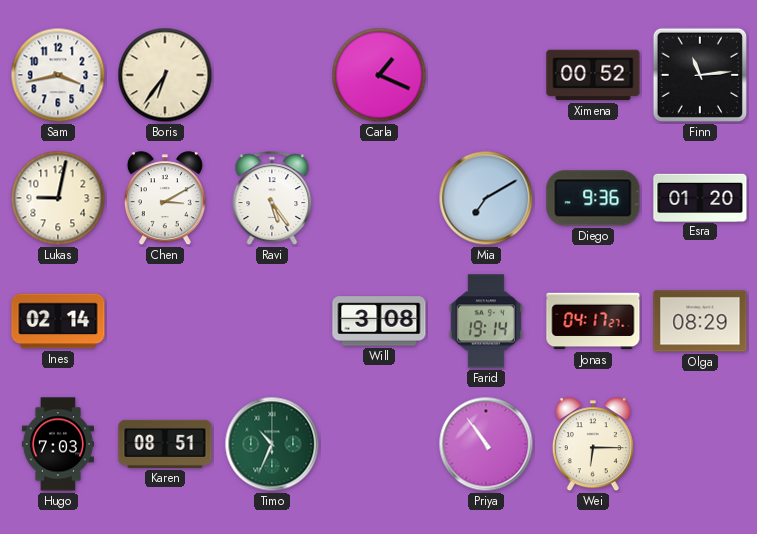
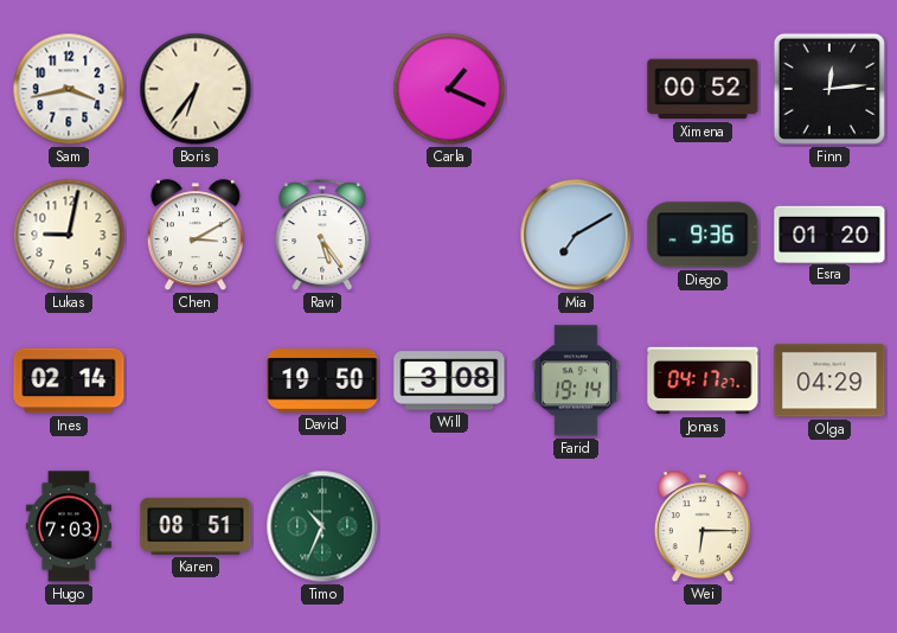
Finn: 11:14 -> 12:14
David: none -> 19:50
Olga: 08:29 -> 04:29
Priya: 10:54 -> none
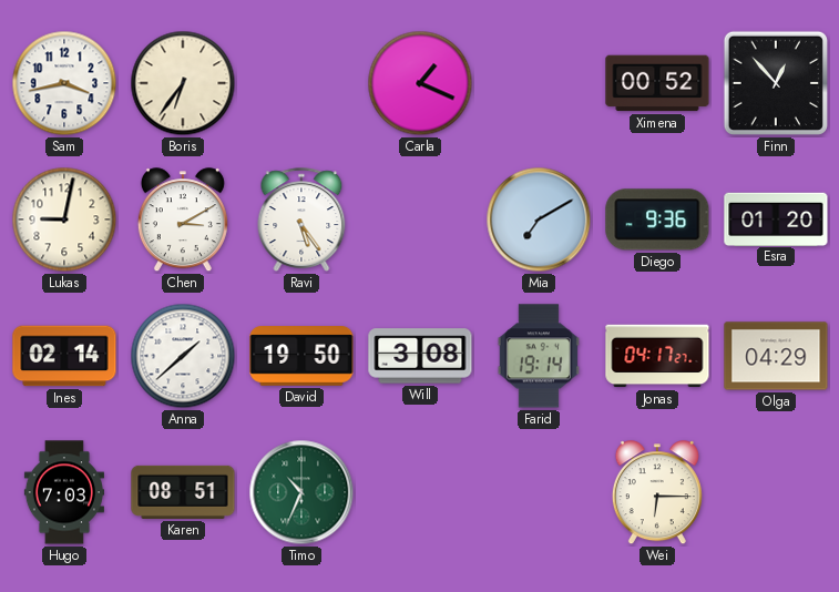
Finn: 12:14 -> 12:53
Anna: none -> 1:38
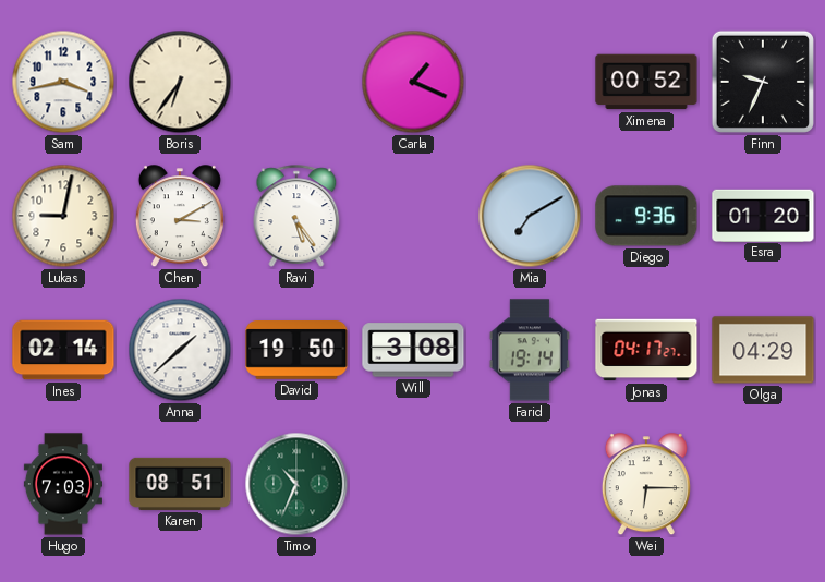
Finn: 12:53 -> 9:34
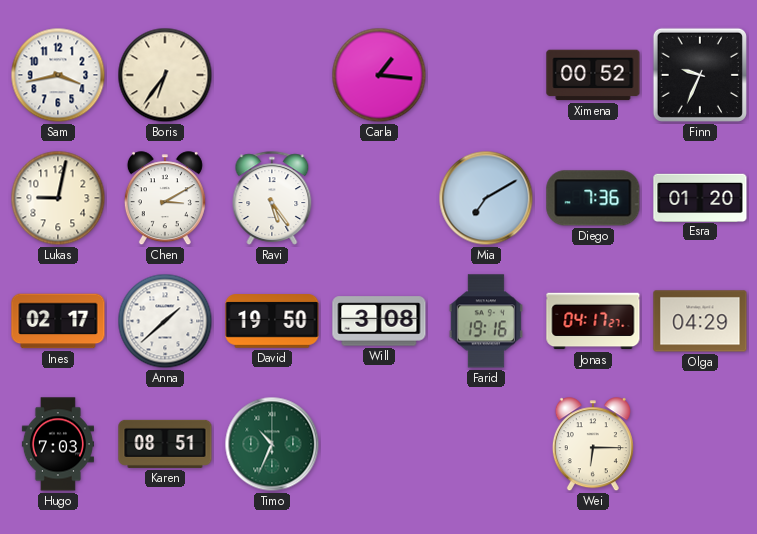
Carla: 1:19 -> 1:16
Diego: 9:36 -> 7:36
Ines: 02:14 -> 02:17
Farid: 19:14 -> 19:16
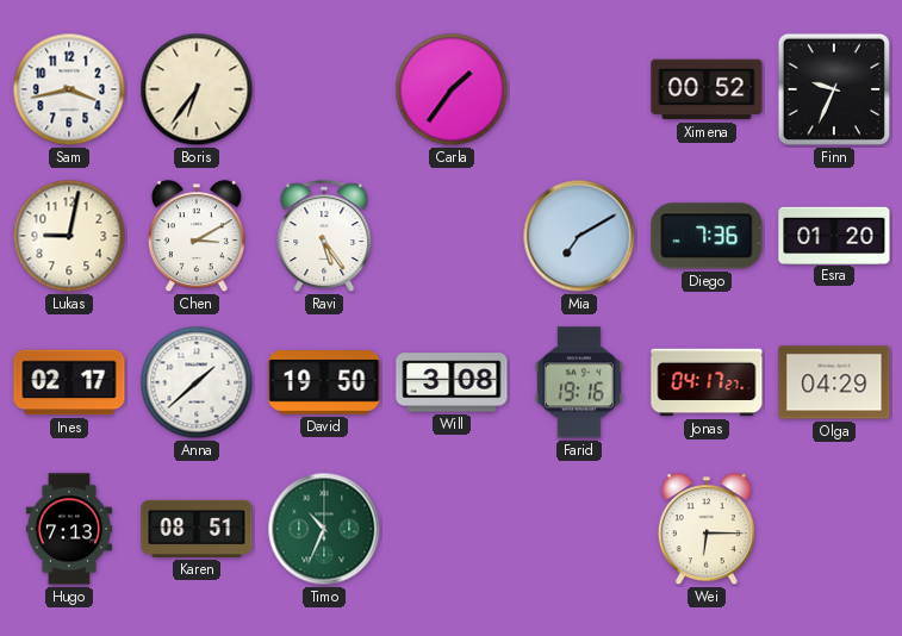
Carla: 1:16 -> 1:36
Hugo: 7:03 -> 7:13
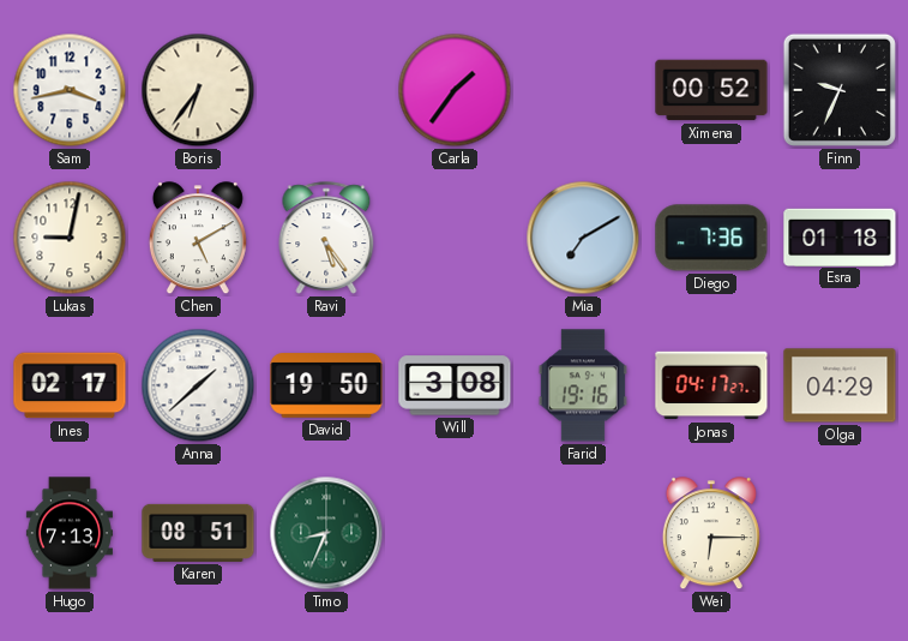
Chen: 3:10 -> 5:10
Esra: 01:20 -> 01:18
Timo: 10:34 -> 8:34
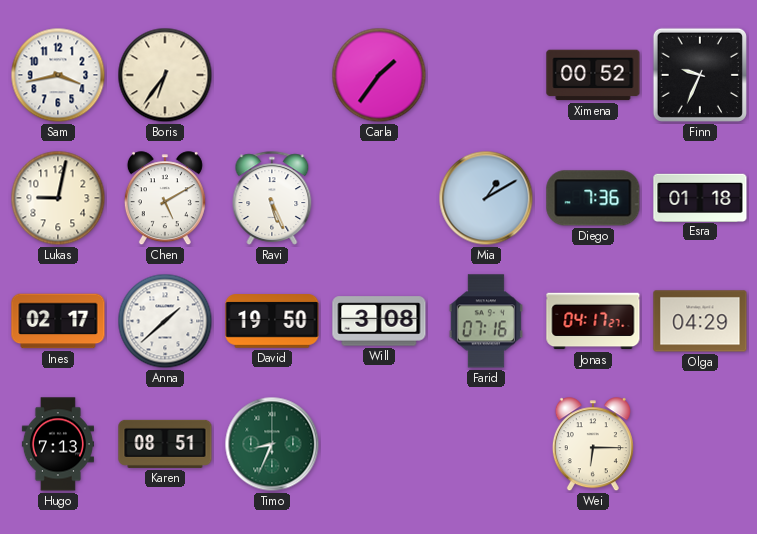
Ravi: 5:24 -> 5:26
Mia: 7:10 -> 1:10
Farid: 19:16 -> 07:16
